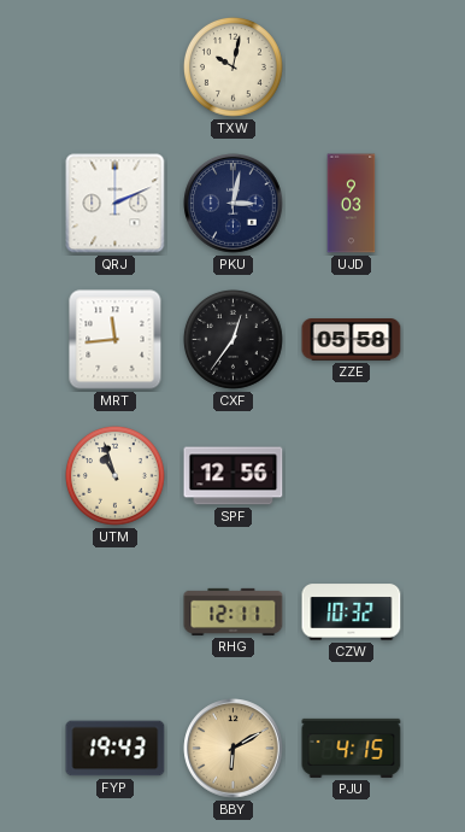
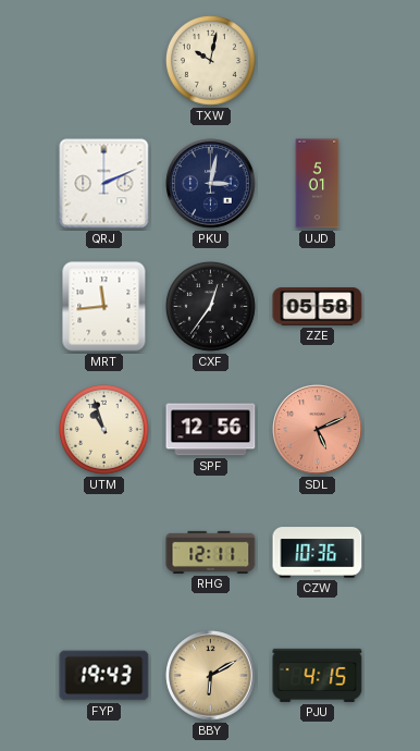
UJD: 9:03 -> 5:01
SDL: none -> 5:11
CZW: 10:32 -> 10:36
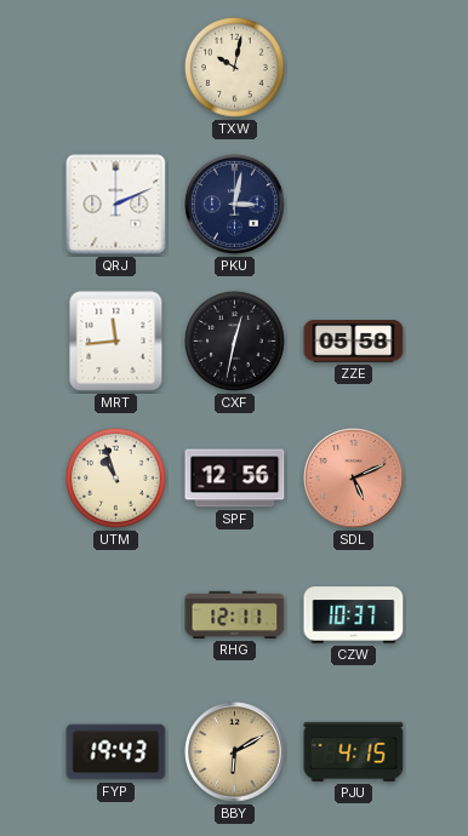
UJD: 5:01 -> none
CXF: 12:36 -> 12:32
CZW: 10:36 -> 10:37
